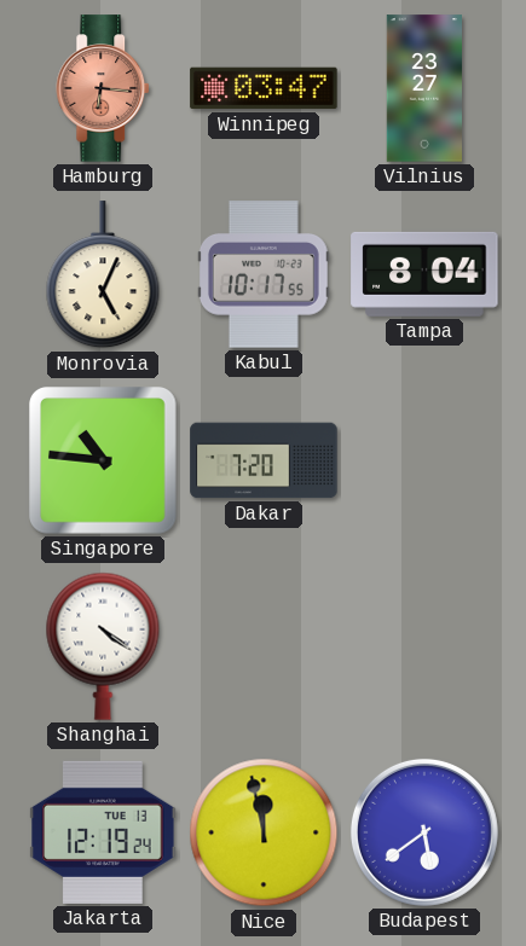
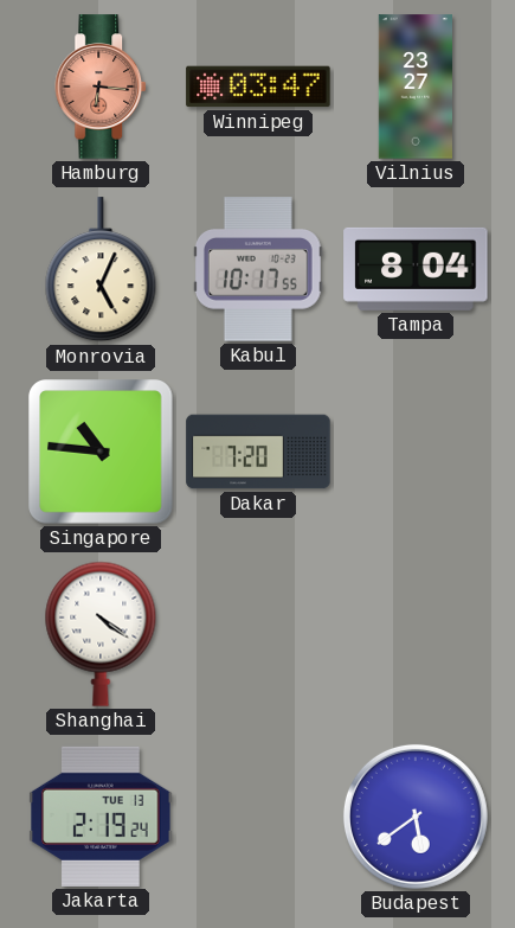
Jakarta: 12:19 -> 2:19
Nice: 11:58 -> none
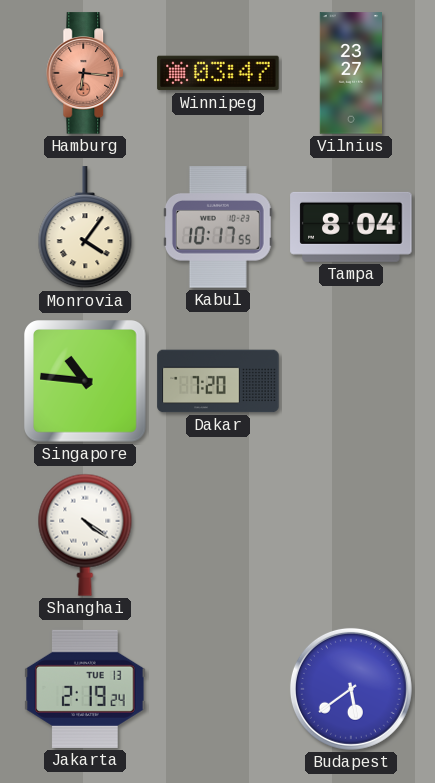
Monrovia: 5:04 -> 4:06
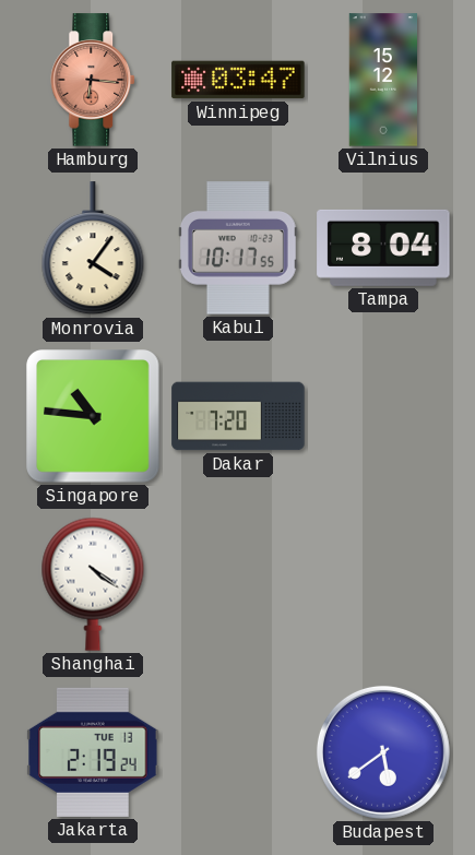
Vilnius: 23:27 -> 15:12
